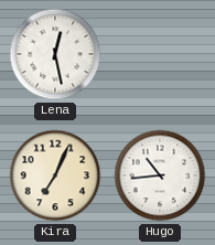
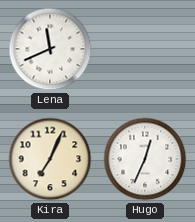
Lena: 12:28 -> 11:41
Hugo: 10:44 -> 12:34
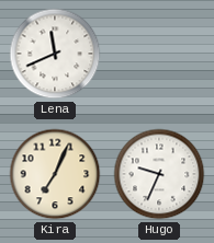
Hugo: 12:34 -> 9:34
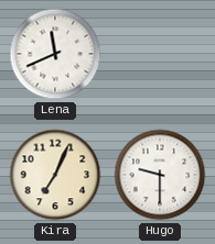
Hugo: 9:34 -> 9:30
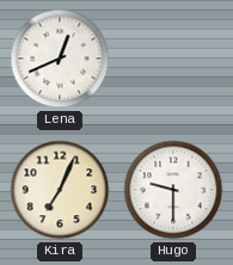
Lena: 11:41 -> 12:41
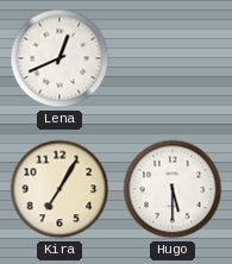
Kira: 7:04 -> 7:05
Hugo: 9:30 -> 5:30
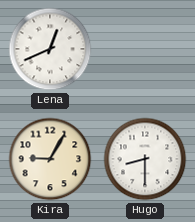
Kira: 7:05 -> 9:05
Hugo: 5:30 -> 8:30
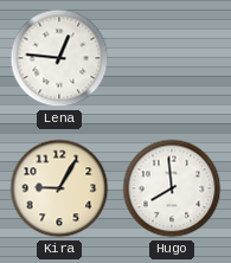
Lena: 12:41 -> 12:46
Hugo: 8:30 -> 7:59
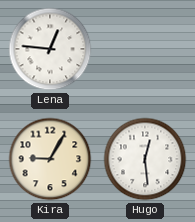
Hugo: 7:59 -> 12:29
